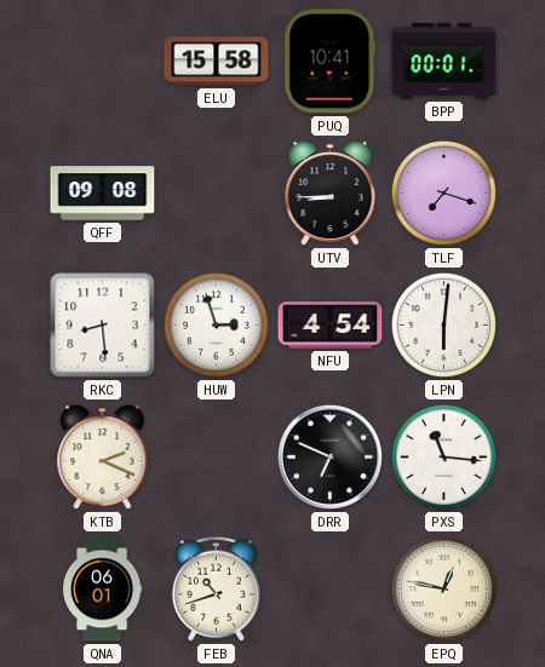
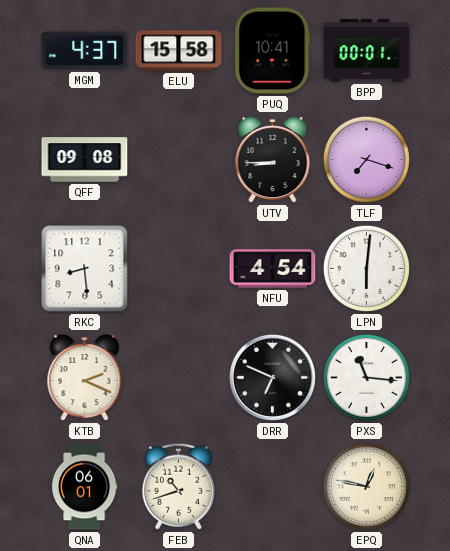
MGM: none -> 4:37
HUW: 2:57 -> none
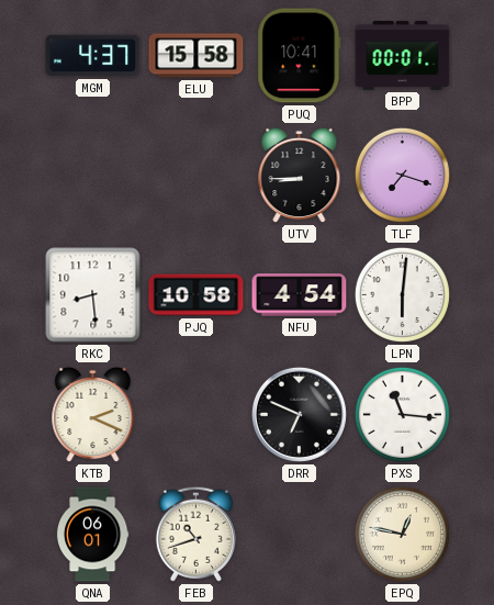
QFF: 09:08 -> none
PJQ: none -> 10:58
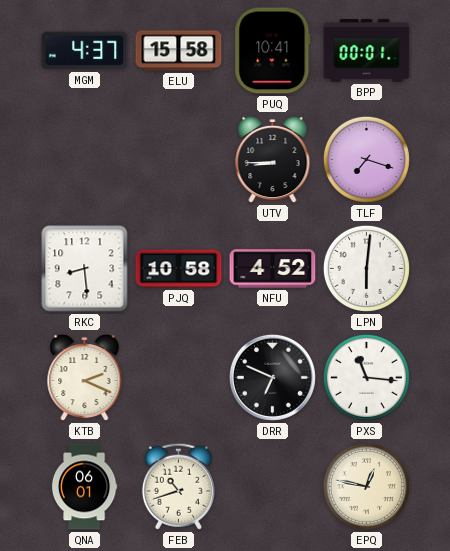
NFU: 4:54 -> 4:52
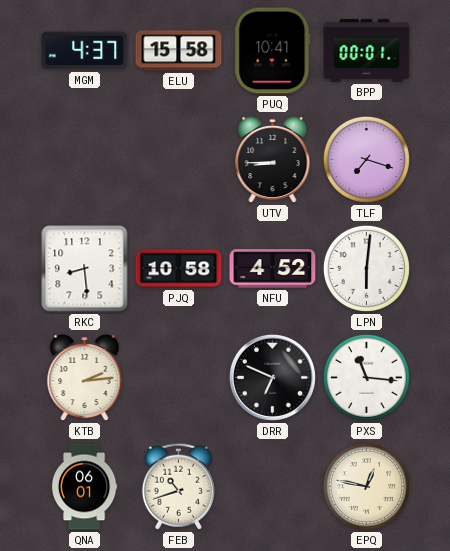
KTB: 2:19 -> 2:14
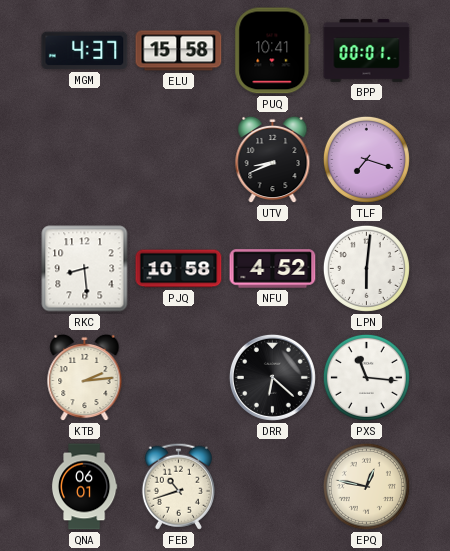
UTV: 8:45 -> 8:41
DRR: 6:49 -> 6:22
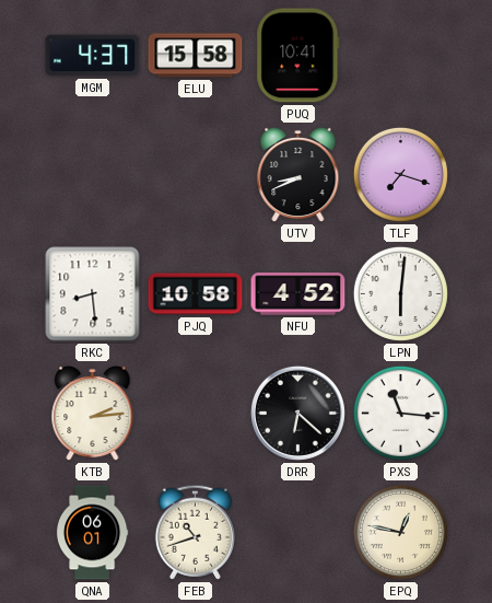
BPP: 00:01 -> none
